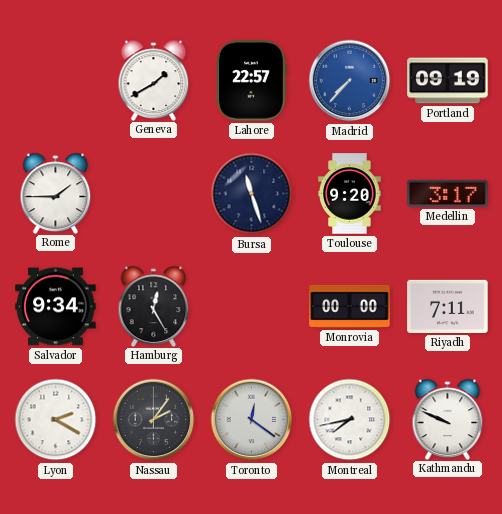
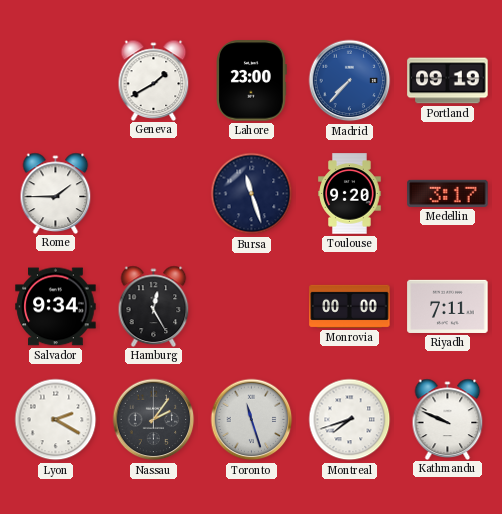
Lahore: 22:57 -> 23:00
Toronto: 12:21 -> 11:27
Montreal: 7:43 -> 7:42
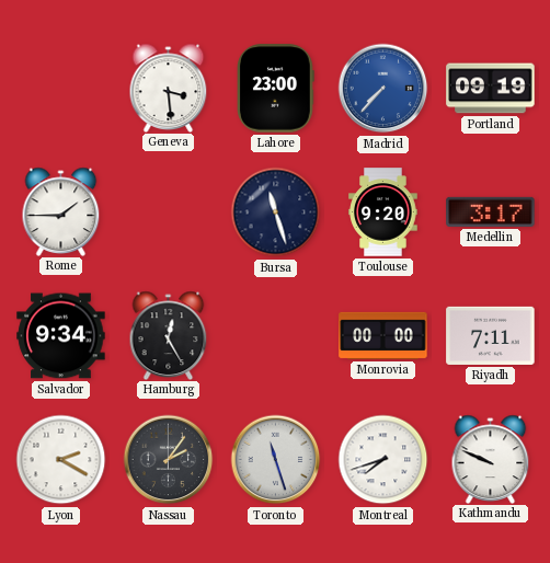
Geneva: 1:40 -> 3:29
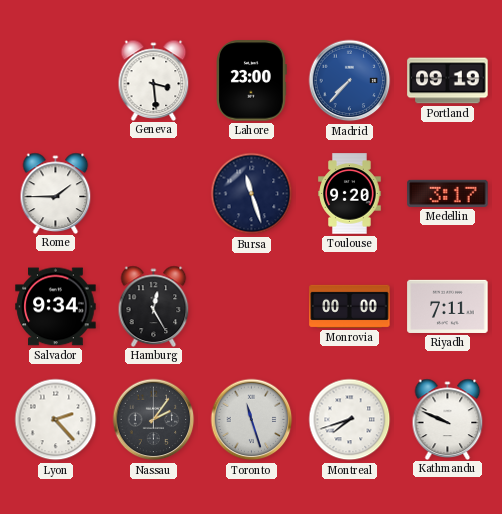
Lyon: 2:20 -> 2:23
